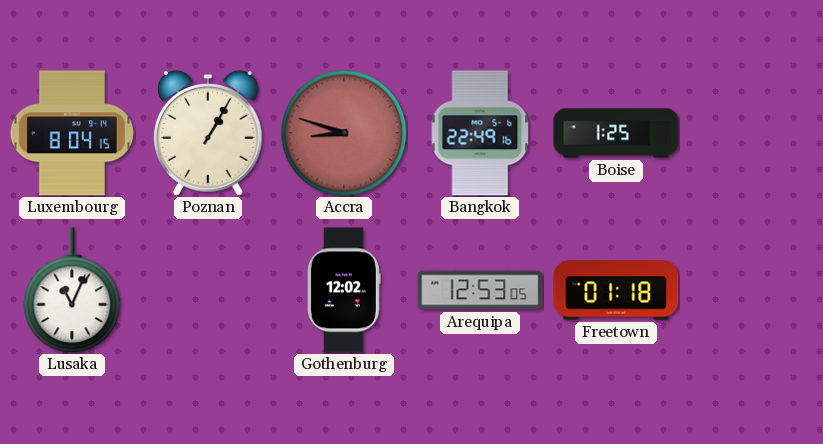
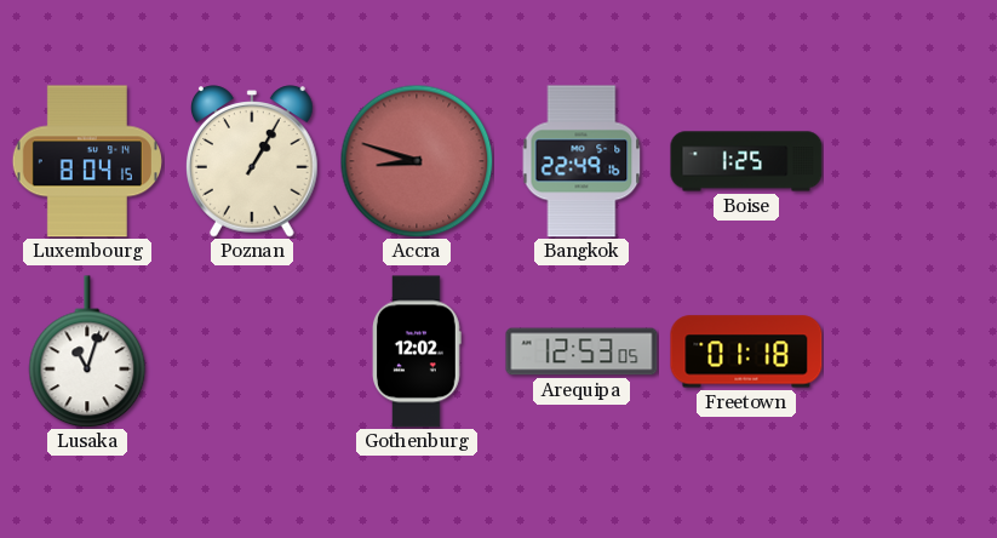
Lusaka: 11:04 -> 11:03
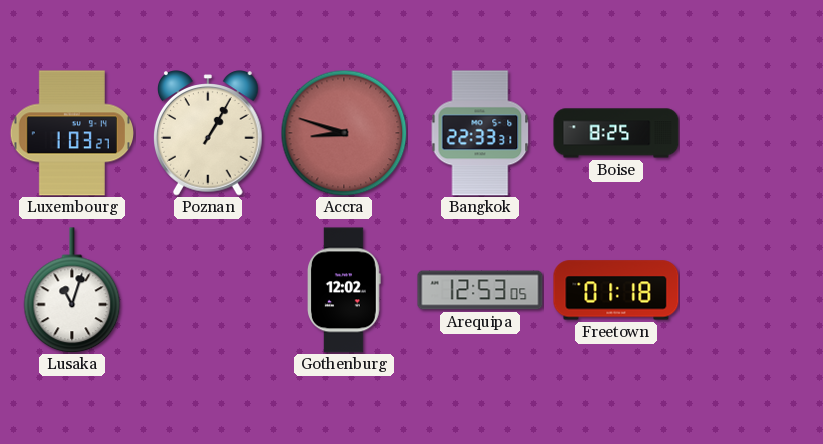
Luxembourg: 8:04 -> 1:03
Bangkok: 22:49 -> 22:33
Boise: 1:25 -> 8:25
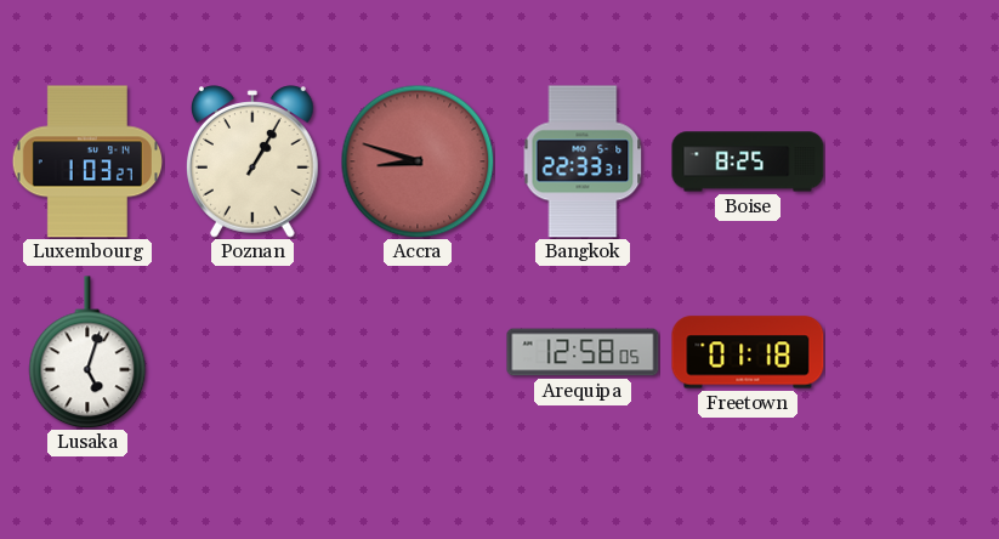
Lusaka: 11:03 -> 5:03
Gothenburg: 12:02 -> none
Arequipa: 12:53 -> 12:58
